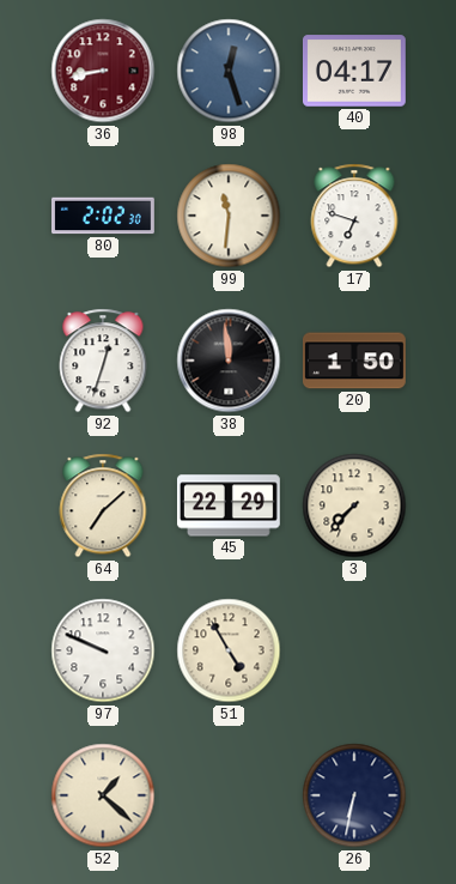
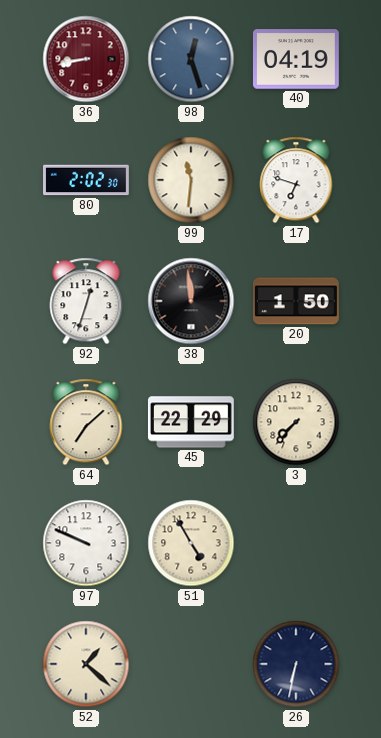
40: 04:17 -> 04:19
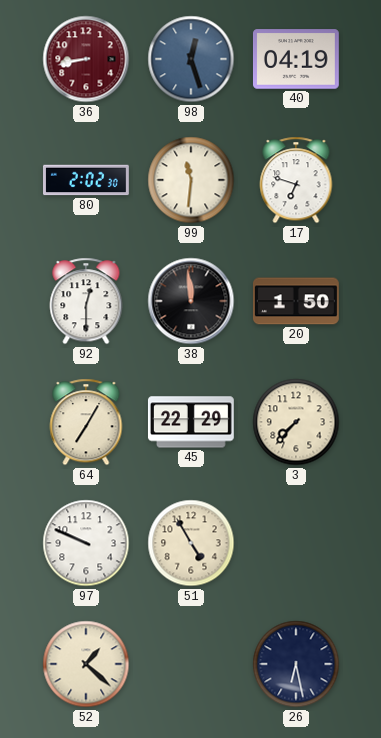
92: 12:33 -> 12:30
64: 7:08 -> 7:05
26: 6:32 -> 6:28
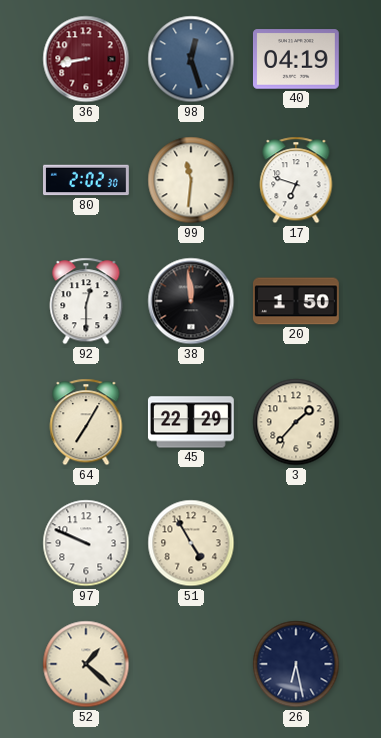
3: 7:37 -> 1:37
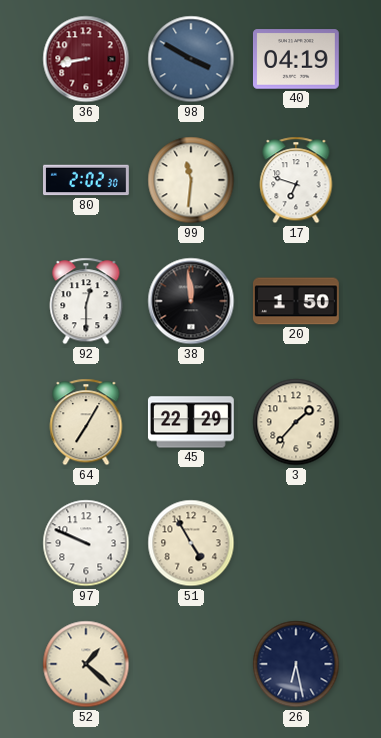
98: 12:27 -> 3:50
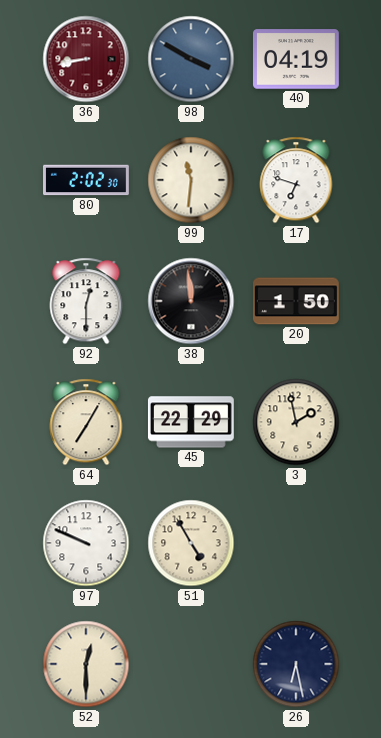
3: 1:37 -> 1:58
52: 1:22 -> 12:30
